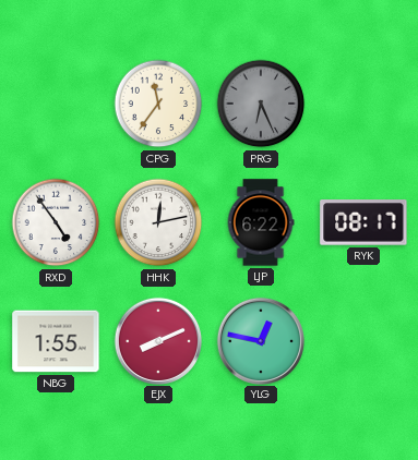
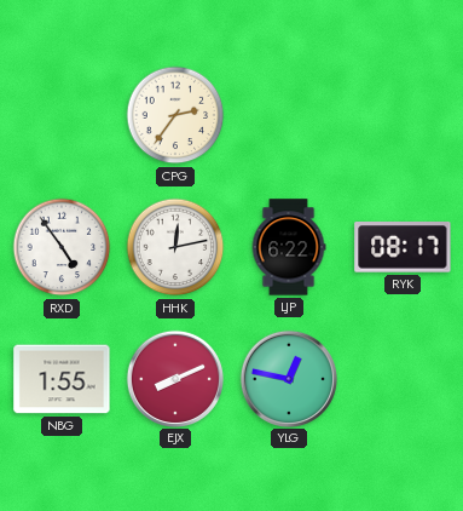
CPG: 11:36 -> 2:36
PRG: 6:26 -> none
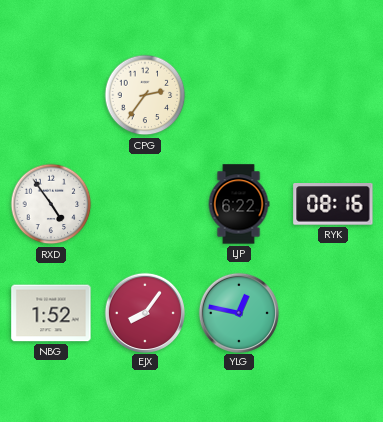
HHK: 12:13 -> none
RYK: 08:17 -> 08:16
NBG: 1:55 -> 1:52
EJX: 8:11 -> 8:06
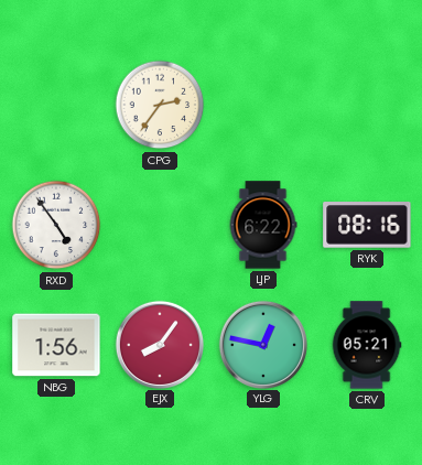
NBG: 1:52 -> 1:56
CRV: none -> 05:21
